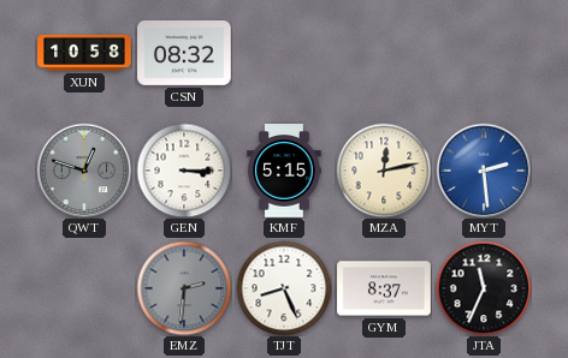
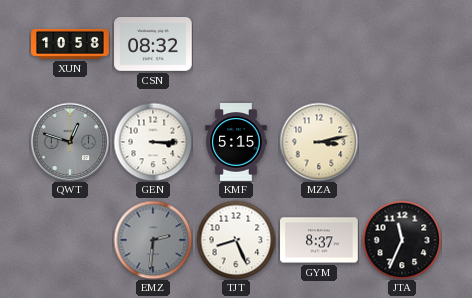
MZA: 12:13 -> 3:13
MYT: 2:29 -> none
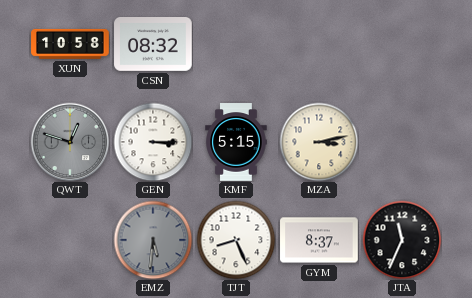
EMZ: 2:31 -> 5:31
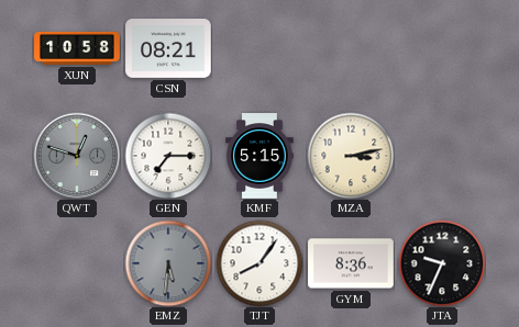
CSN: 08:32 -> 08:21
GEN: 3:15 -> 7:15
TJT: 8:26 -> 8:06
GYM: 8:37 -> 8:36
JTA: 11:34 -> 9:34
